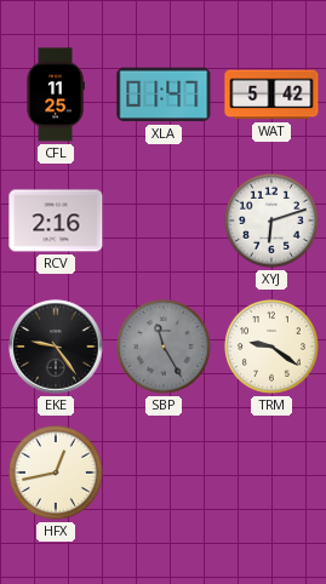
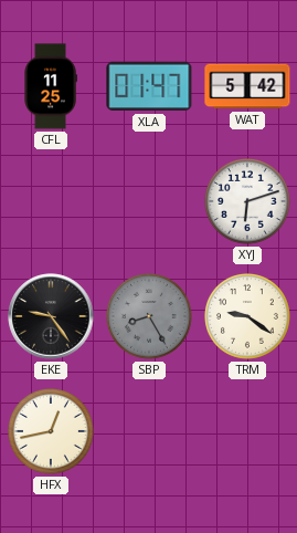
RCV: 2:16 -> none
SBP: 11:25 -> 8:25
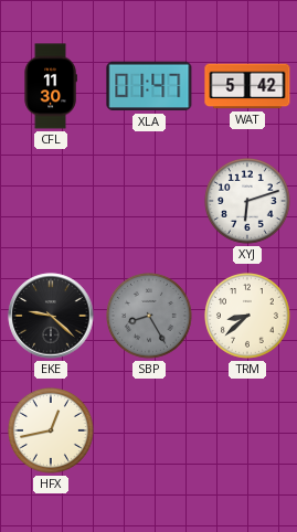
CFL: 11:25 -> 11:30
EKE: 9:24 -> 9:22
TRM: 9:21 -> 8:38
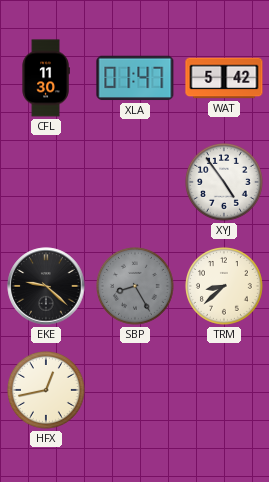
XYJ: 6:12 -> 4:54
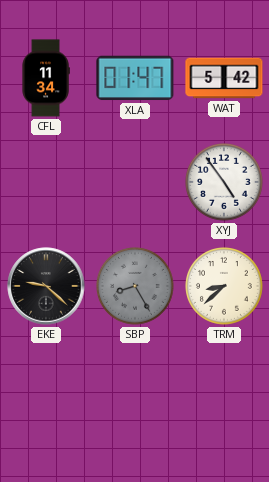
CFL: 11:30 -> 11:34
HFX: 12:43 -> none
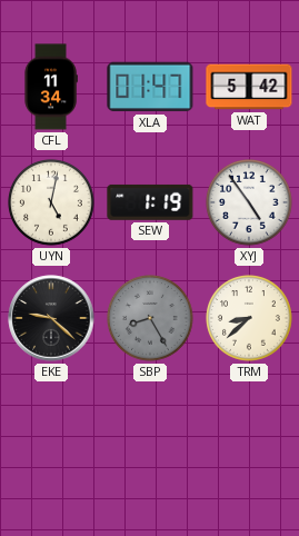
UYN: none -> 5:02
SEW: none -> 1:19
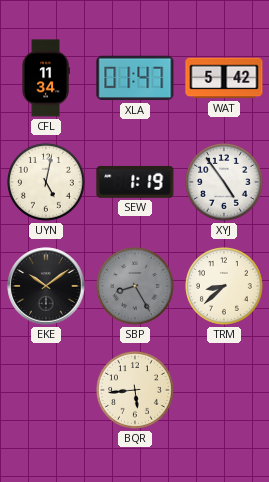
EKE: 9:22 -> 10:09
BQR: none -> 5:44
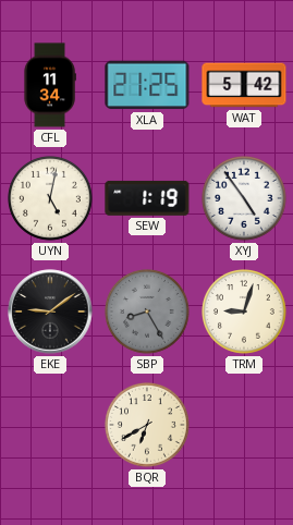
XLA: 01:47 -> 21:25
EKE: 10:09 -> 9:09
TRM: 8:38 -> 9:03
BQR: 5:44 -> 6:40
